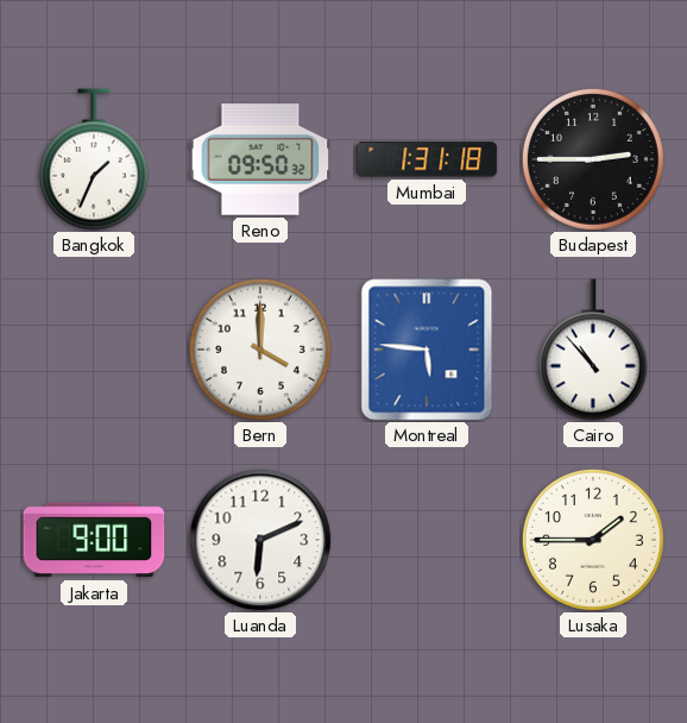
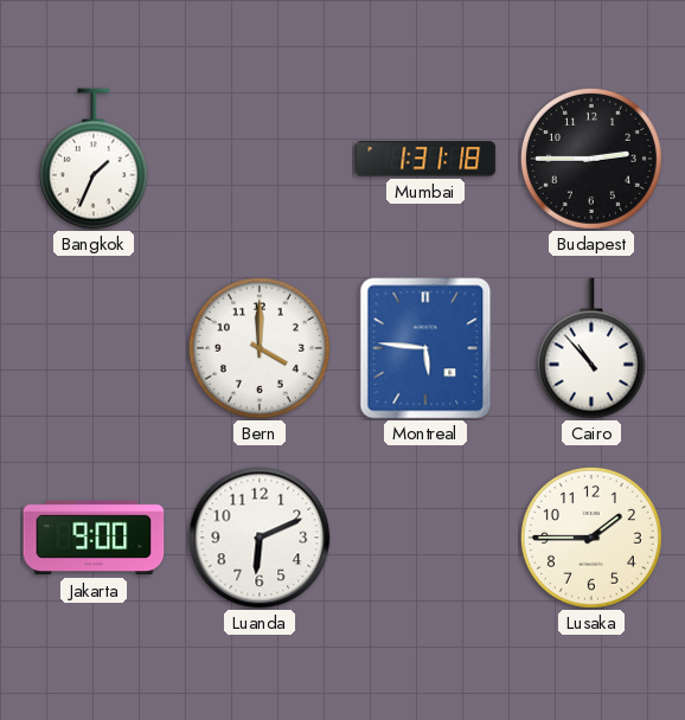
Reno: 09:50 -> none
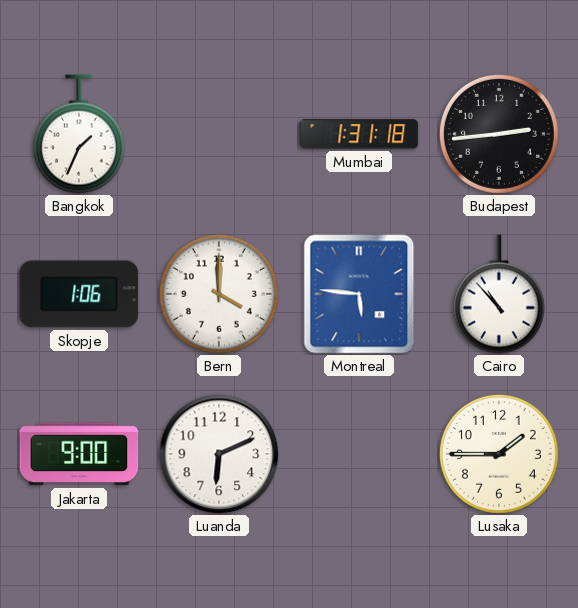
Budapest: 2:45 -> 2:44
Skopje: none -> 1:06
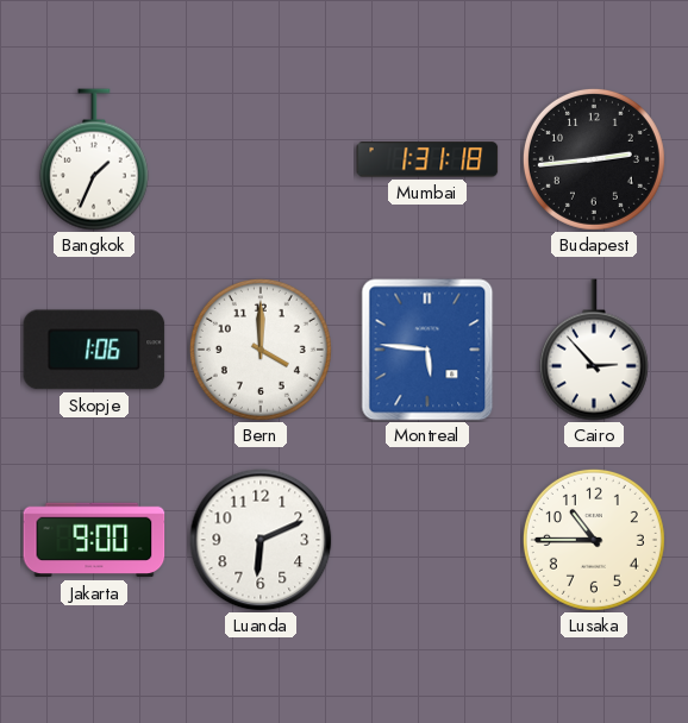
Cairo: 10:53 -> 2:53
Lusaka: 1:45 -> 10:45
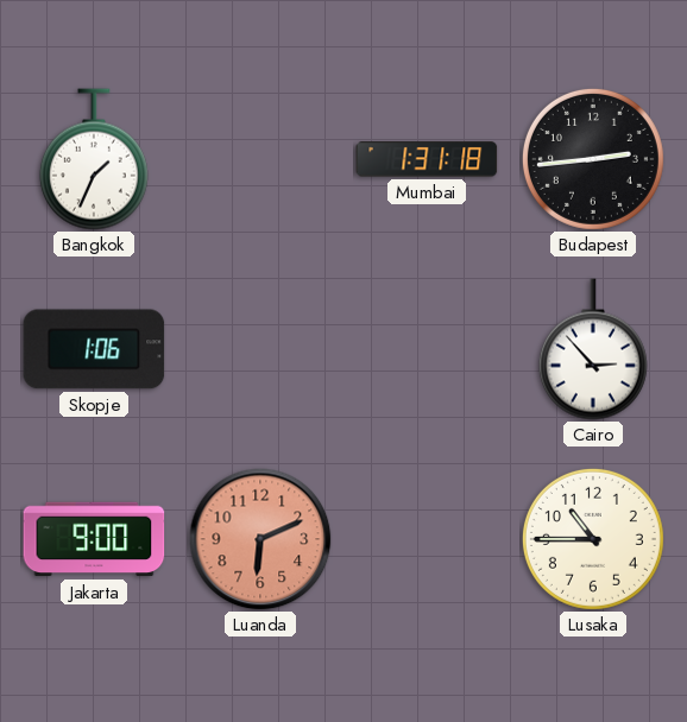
Bern: 4:00 -> none
Montreal: 5:46 -> none
Luanda dial: white -> salmon
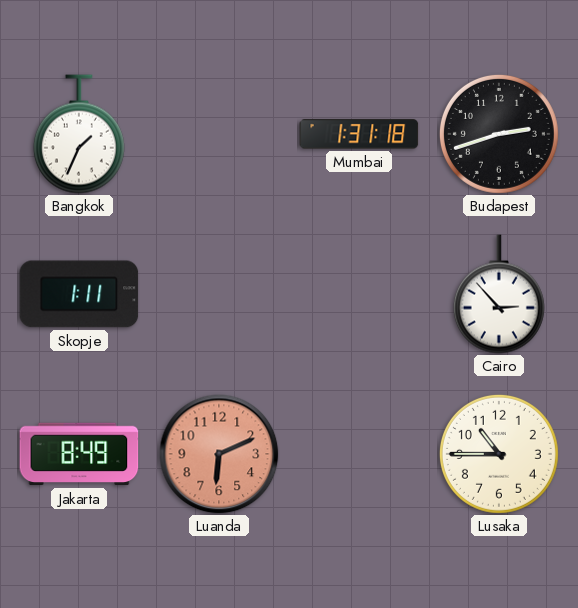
Budapest: 2:44 -> 2:42
Skopje: 1:06 -> 1:11
Jakarta: 9:00 -> 8:49
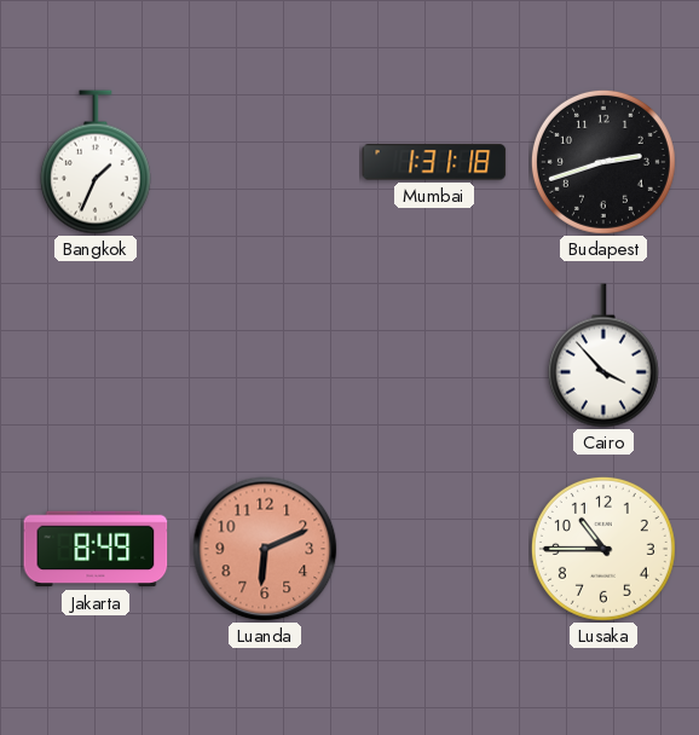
Skopje: 1:11 -> none
Cairo: 2:53 -> 3:53
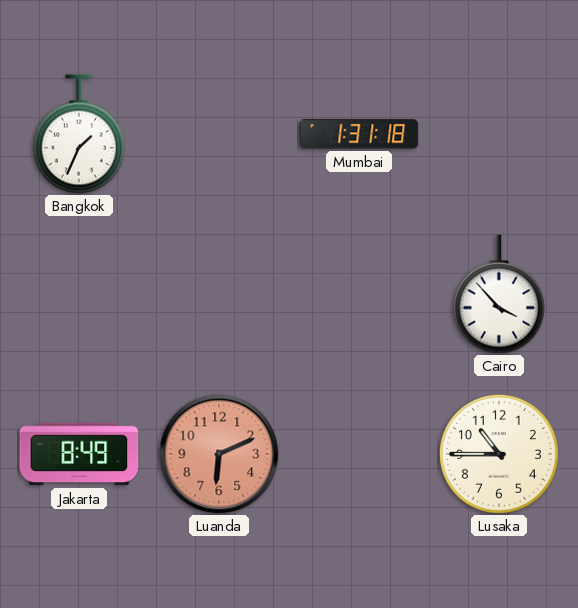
Budapest: 2:42 -> none
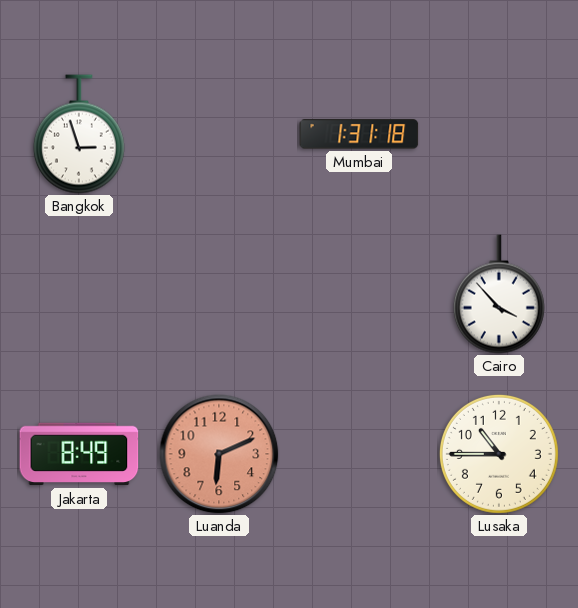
Bangkok: 1:34 -> 2:57
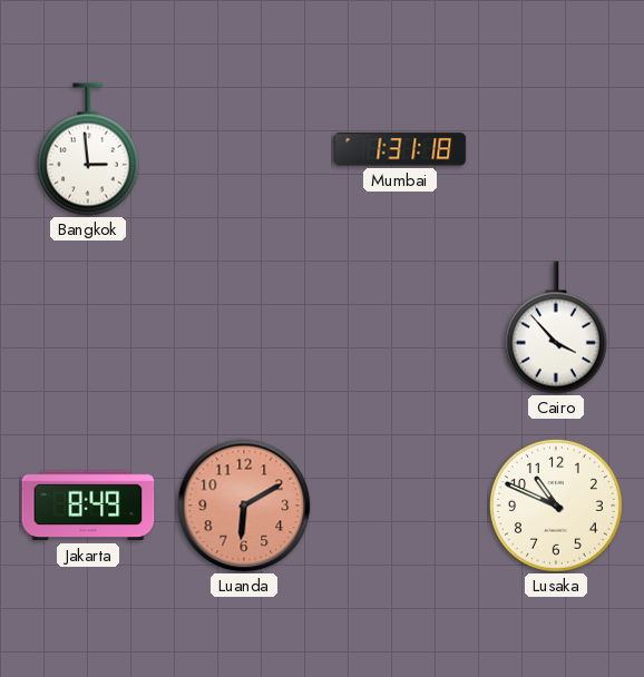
Bangkok: 2:57 -> 2:59
Luanda: 6:11 -> 6:10
Lusaka: 10:45 -> 10:49
